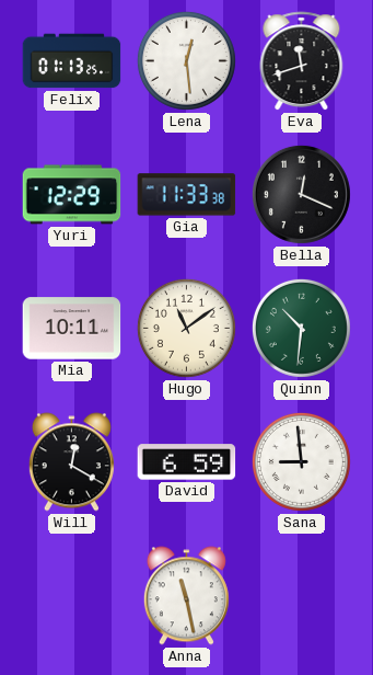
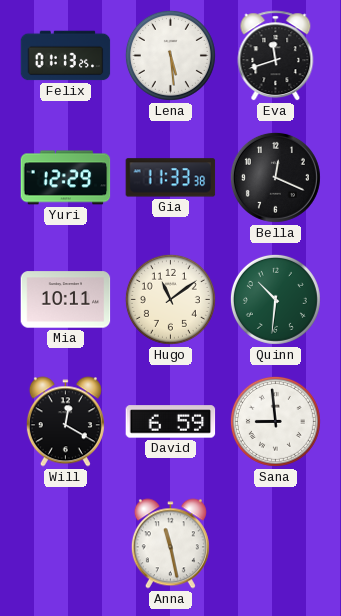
Lena: 12:29 -> 5:29
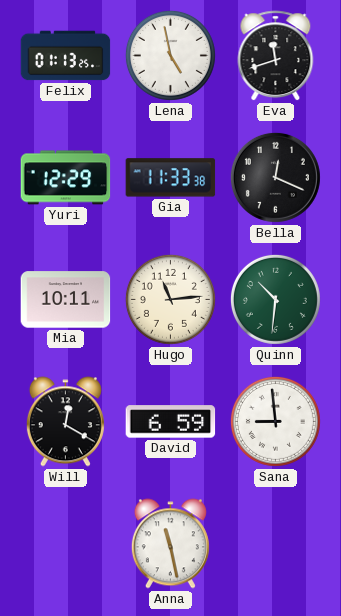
Lena: 5:29 -> 4:58
Hugo: 11:09 -> 11:14
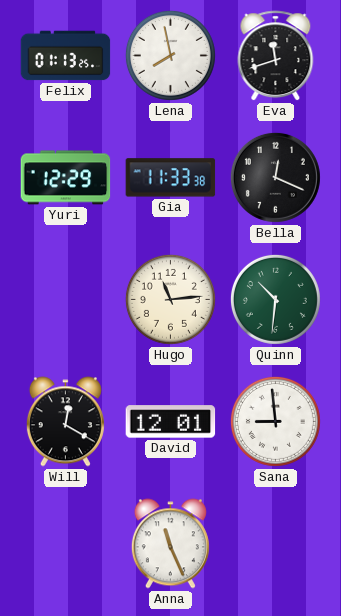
Lena: 4:58 -> 7:58
Mia: 10:11 -> none
David: 6:59 -> 12:01
Anna: 11:28 -> 11:26
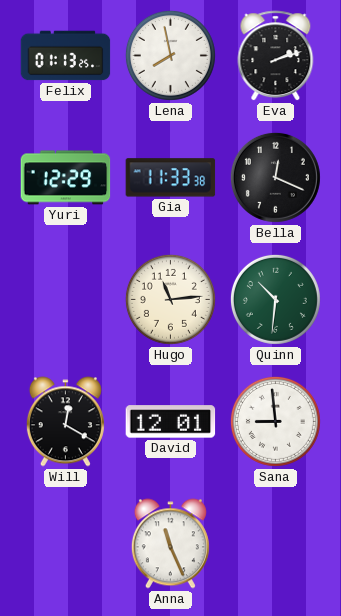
Eva: 11:42 -> 2:12
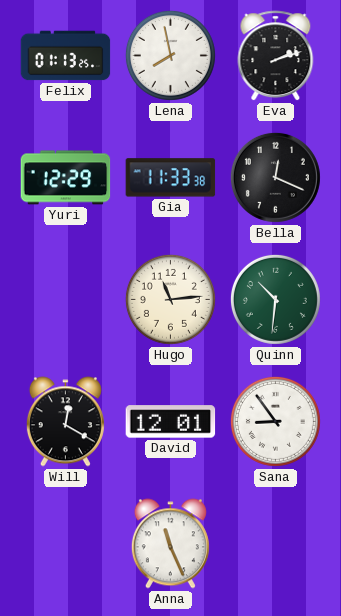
Sana: 8:59 -> 8:54
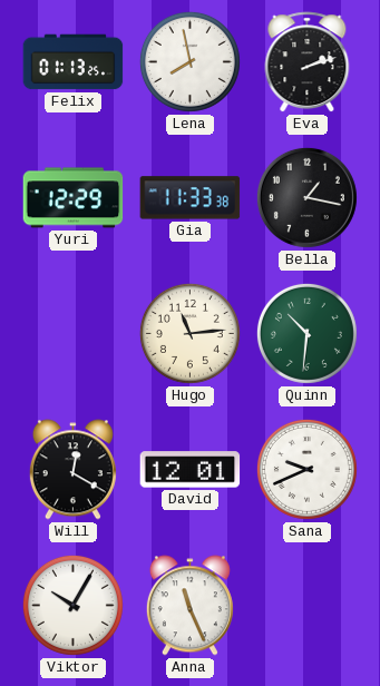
Bella: 12:19 -> 1:17
Sana: 8:54 -> 9:41
Viktor: none -> 10:05
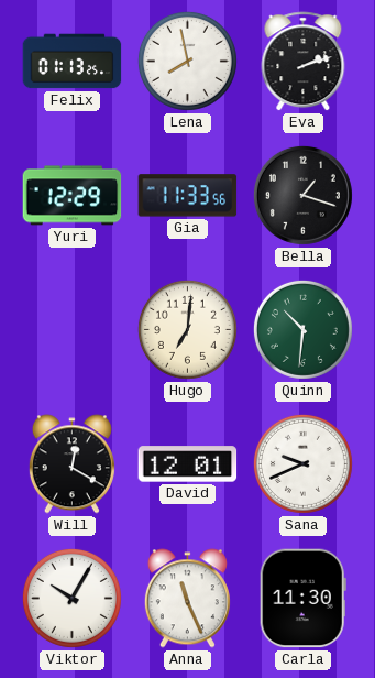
Gia: 11:33:38 -> 11:33:56
Bella: 1:17 -> 1:18
Hugo: 11:14 -> 7:01
Carla: none -> 11:30
